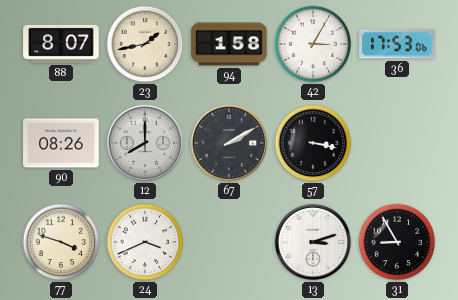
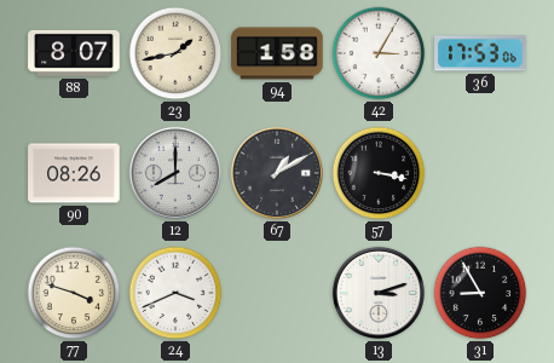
67: 2:10 -> 1:10
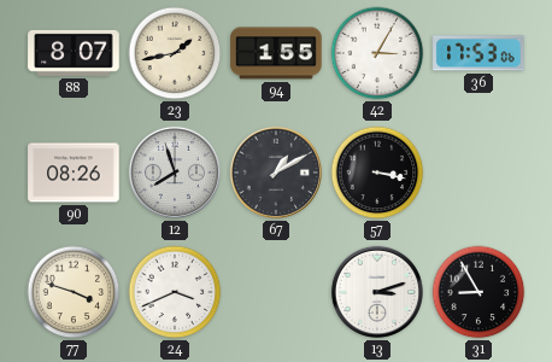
94: 1:58 -> 1:55
12: 8:00 -> 7:57
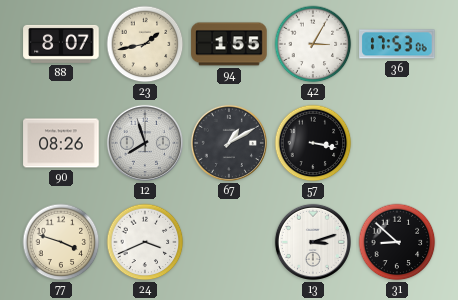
31: 8:55 -> 8:52
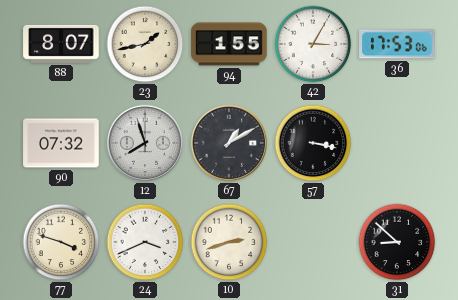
90: 08:26 -> 07:32
10: none -> 2:42
13: 3:12 -> none
